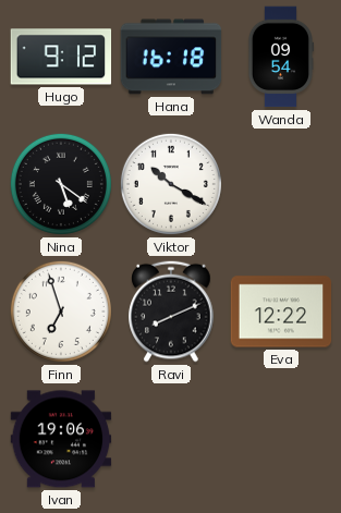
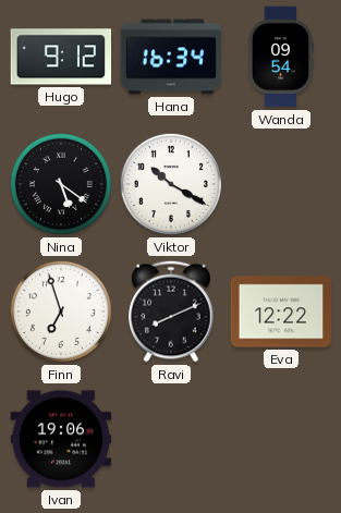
Hana: 16:18 -> 16:34
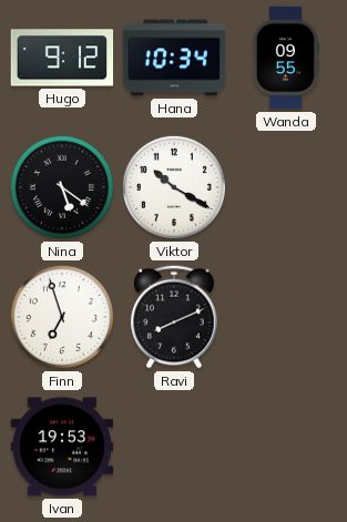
Hana: 16:34 -> 10:34
Wanda: 09:54 -> 09:55
Eva: 12:22 -> none
Ivan: 19:06 -> 19:53
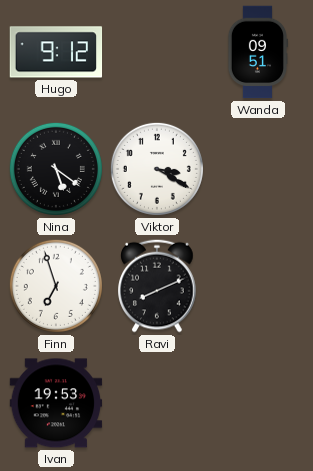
Hana: 10:34 -> none
Wanda: 09:55 -> 09:51
Viktor: 10:20 -> 3:20
